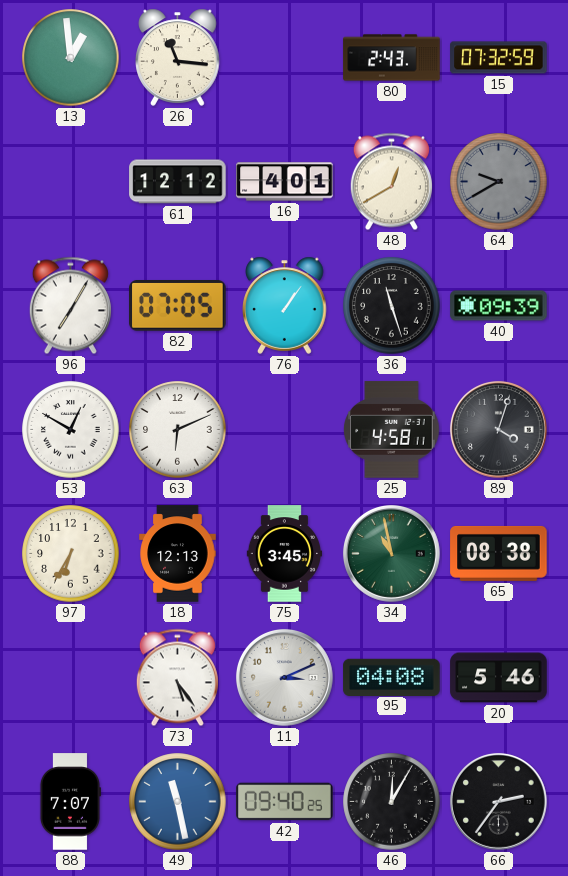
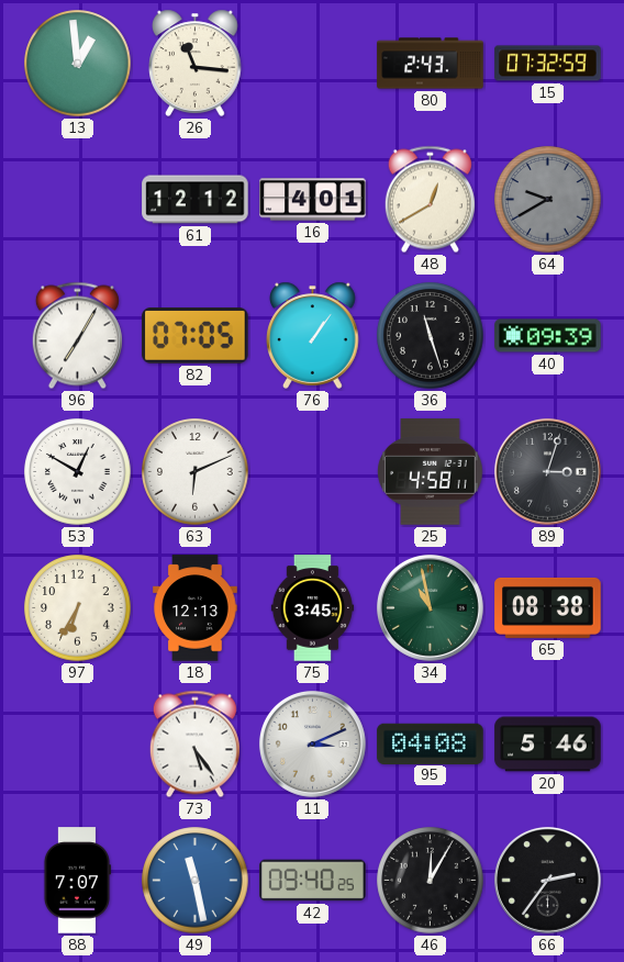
89: 4:03 -> 3:03
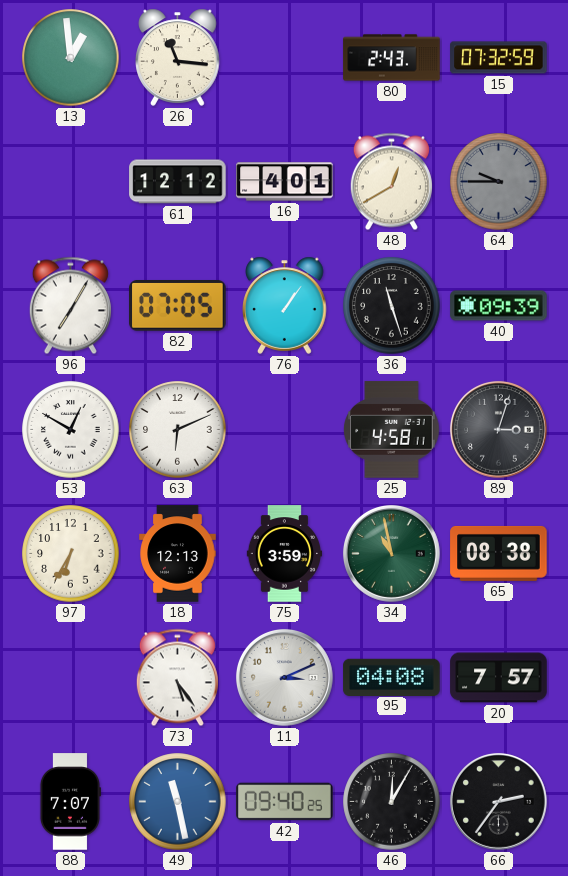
64: 9:40 -> 9:45
75: 3:45 -> 3:59
20: 5:46 -> 7:57
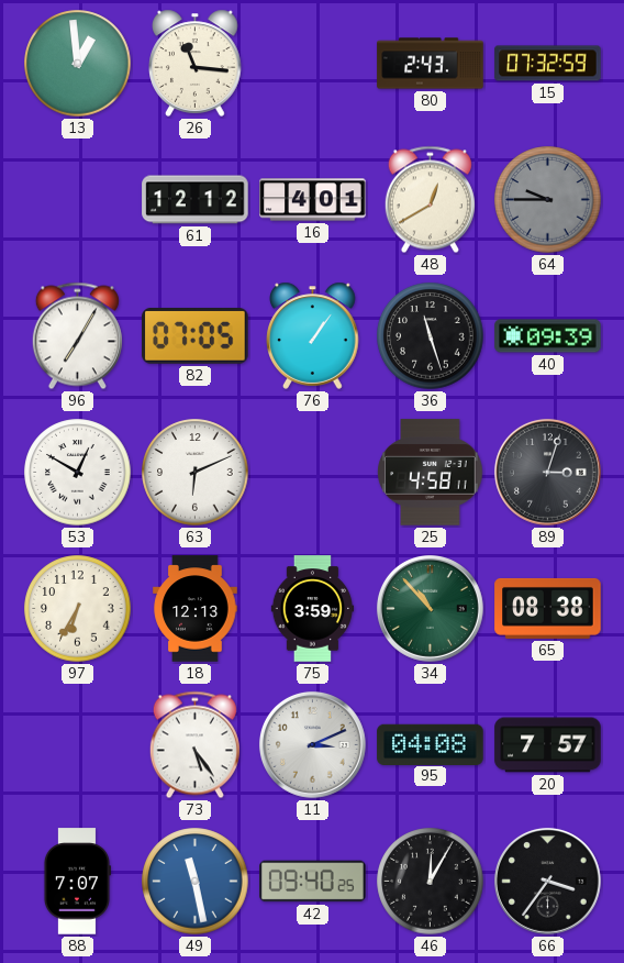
34: 10:58 -> 10:53
66: 2:36 -> 3:36
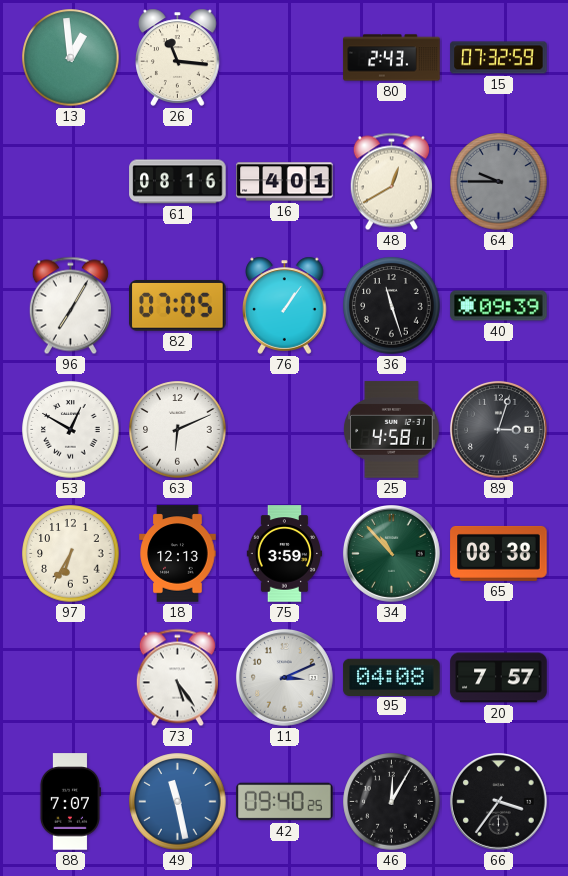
61: 12:12 -> 08:16
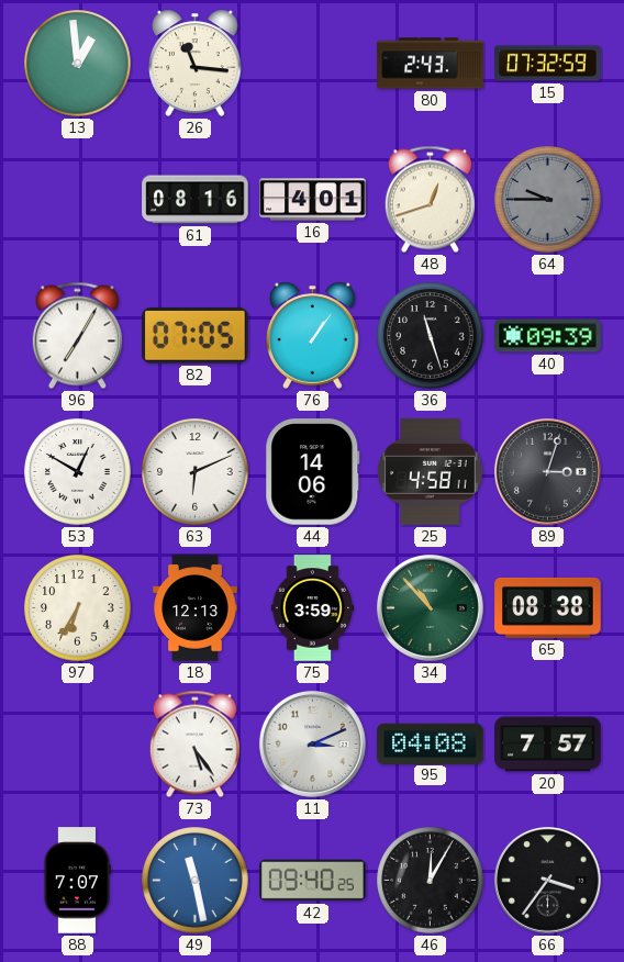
48: 12:40 -> 12:42
44: none -> 14:06
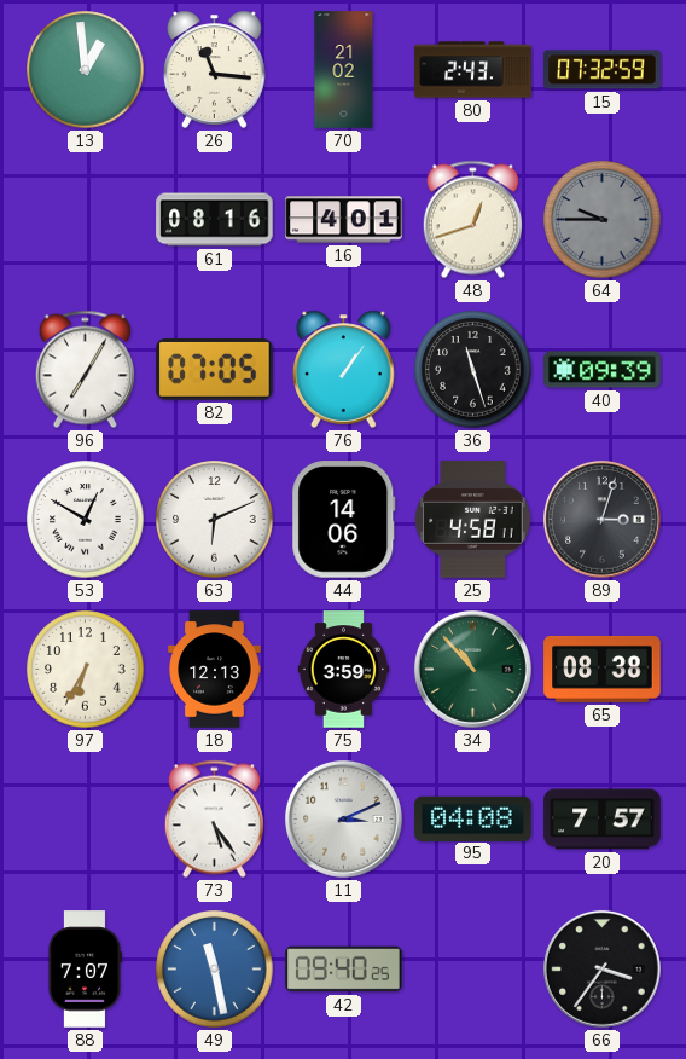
70: none -> 21:02
46: 12:05 -> none
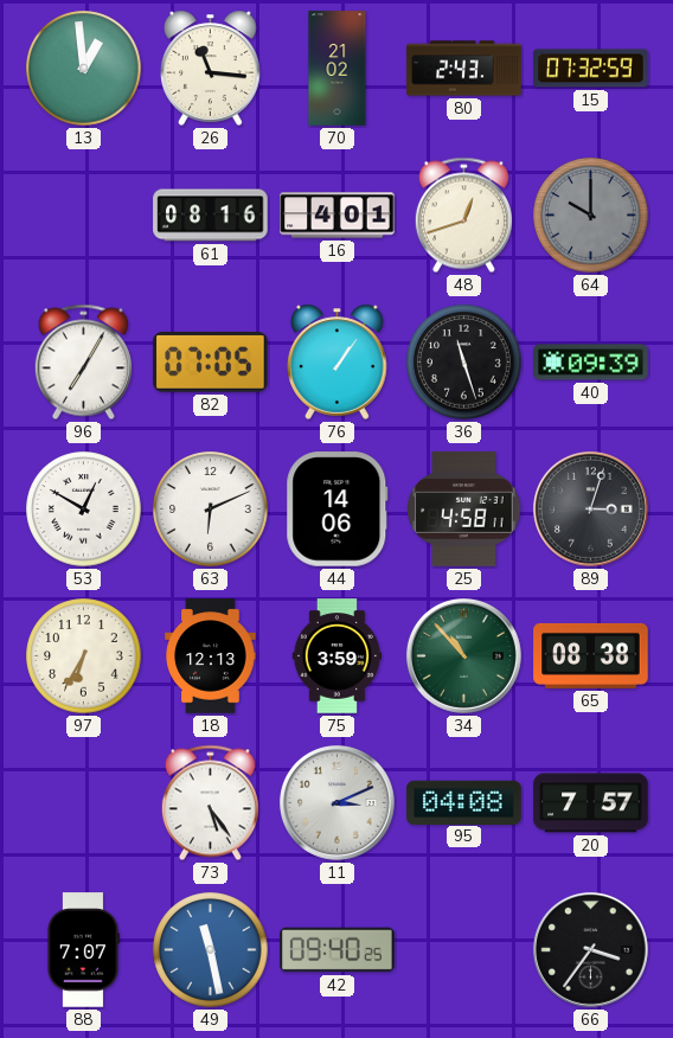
64: 9:45 -> 10:00
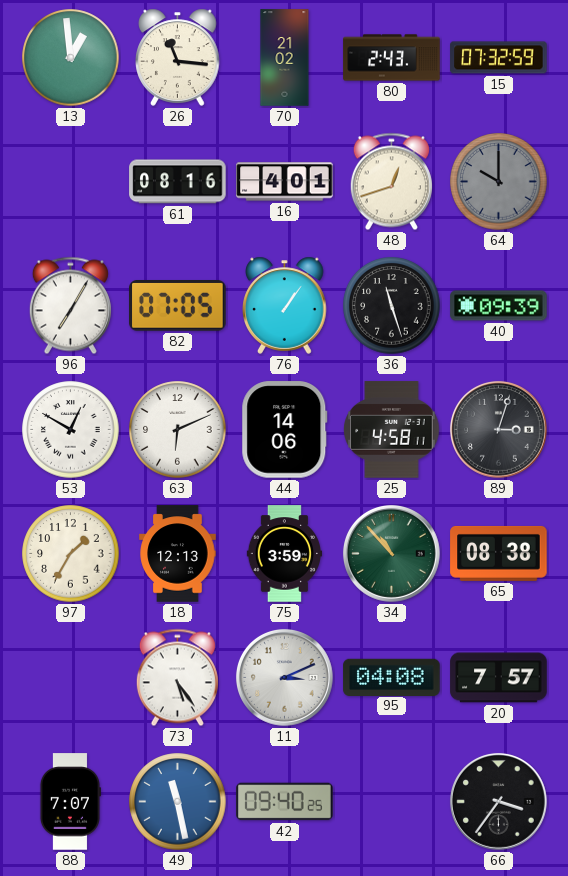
97: 6:35 -> 1:35
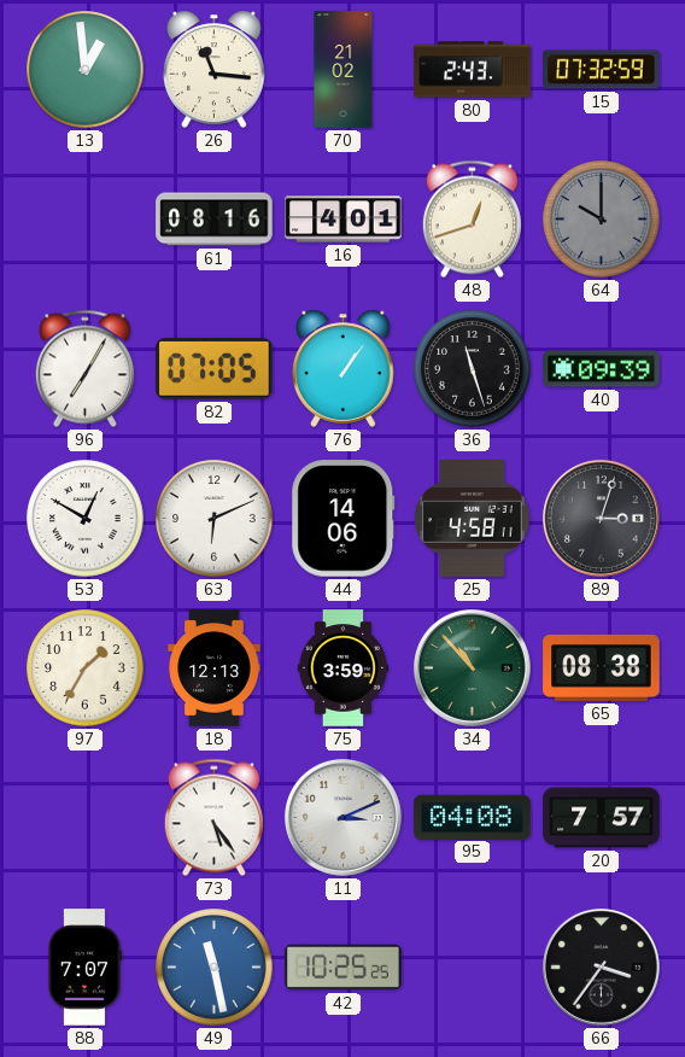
42: 09:40 -> 10:25
